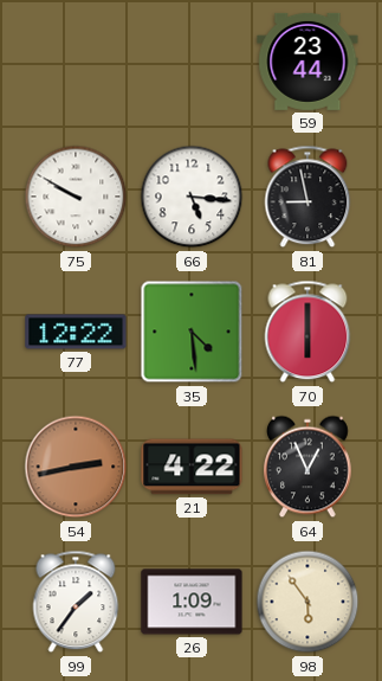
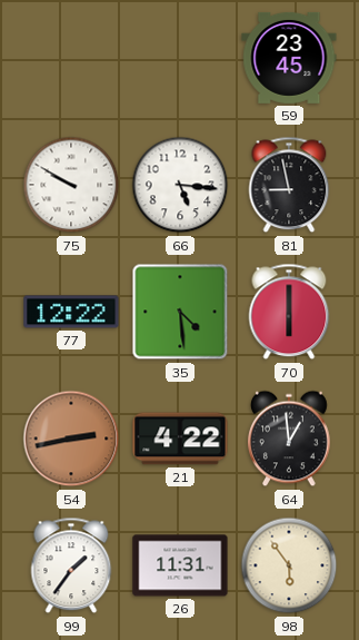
59: 23:44 -> 23:45
64: 12:56 -> 12:59
26: 1:09 -> 11:31
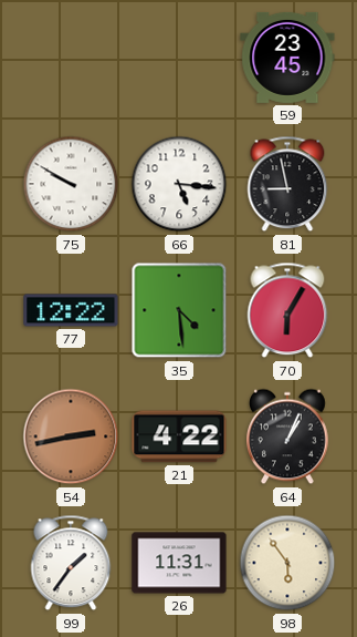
70: 6:00 -> 6:05
64: 12:59 -> 1:04
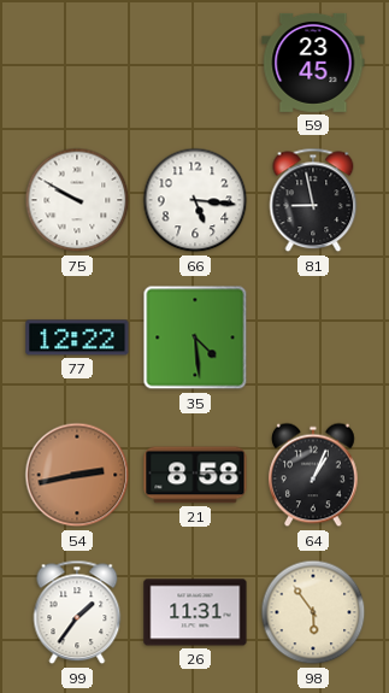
70: 6:05 -> none
21: 4:22 -> 8:58
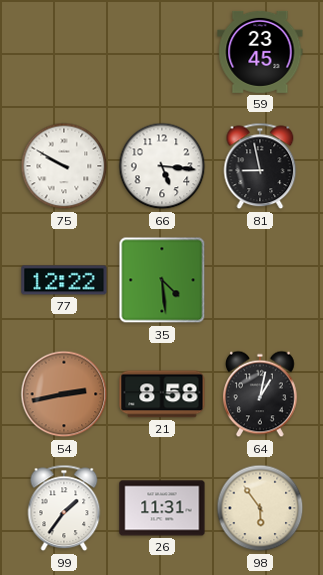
64: 1:04 -> 1:02
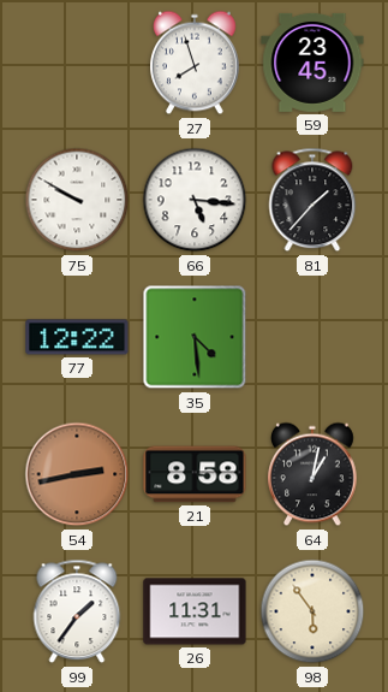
27: none -> 7:57
81: 8:58 -> 1:37
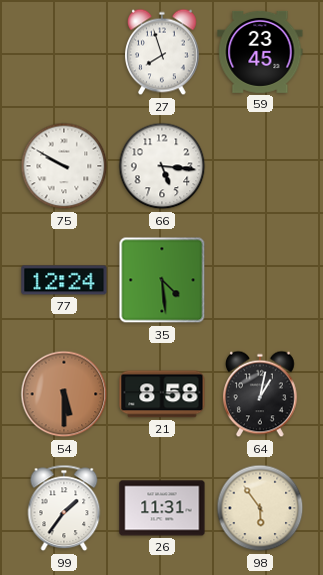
81: 1:37 -> none
77: 12:22 -> 12:24
54: 2:43 -> 5:30
